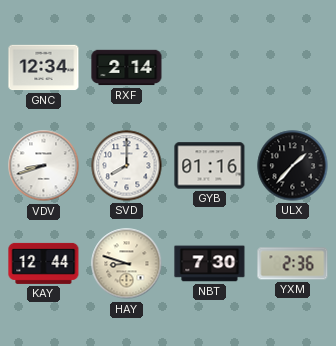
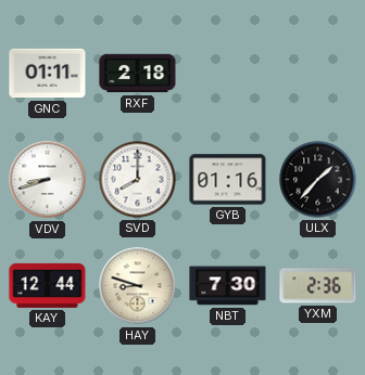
GNC: 12:34 -> 01:11
RXF: 2:14 -> 2:18
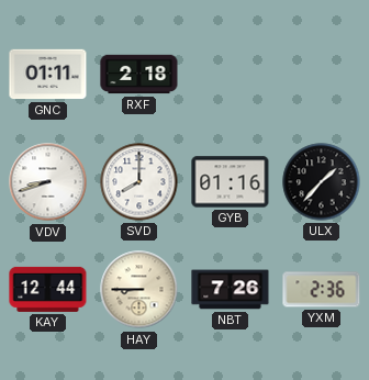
HAY: 8:48 -> 8:45
NBT: 7:30 -> 7:26
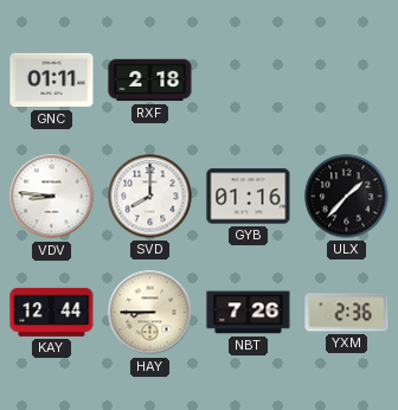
VDV: 8:42 -> 8:46
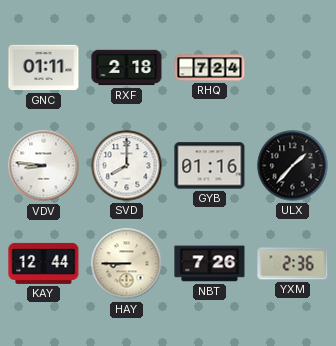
RHQ: none -> 7:24
